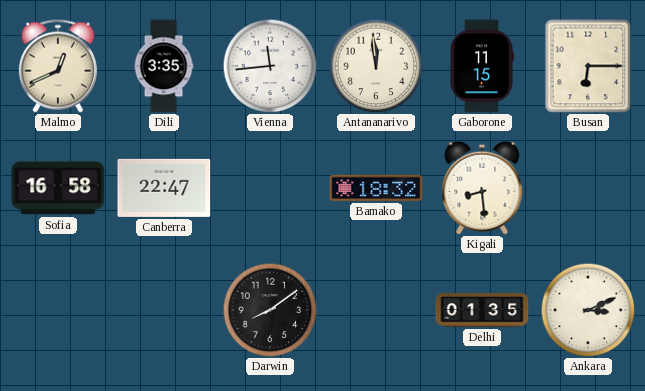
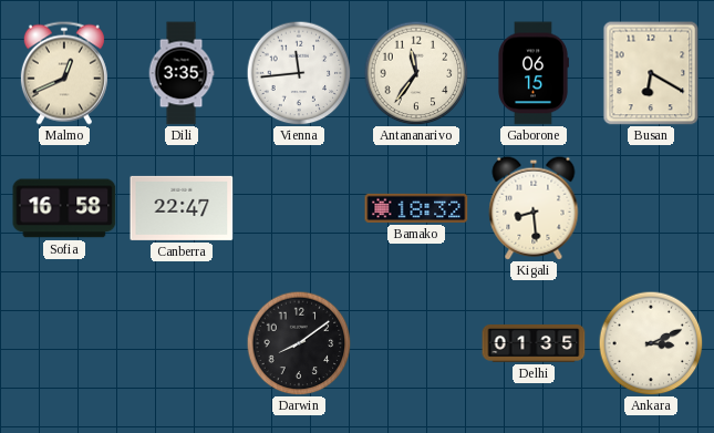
Antananarivo: 11:59 -> 11:36
Gaborone: 11:15 -> 06:15
Busan: 6:15 -> 6:20
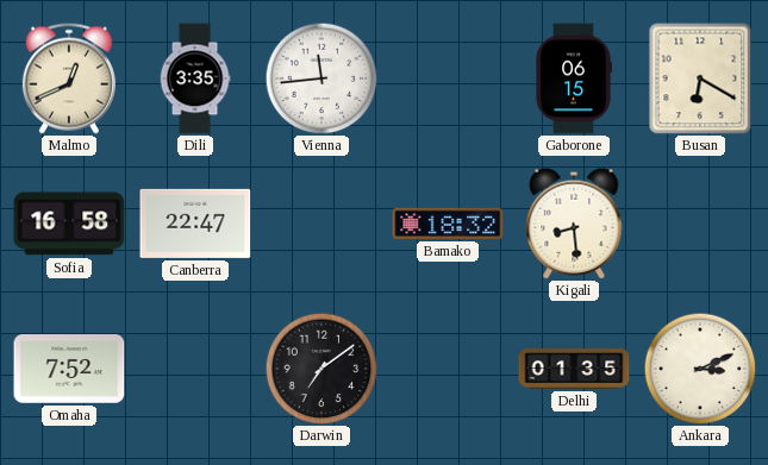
Antananarivo: 11:36 -> none
Omaha: none -> 7:52
Darwin: 8:09 -> 7:09
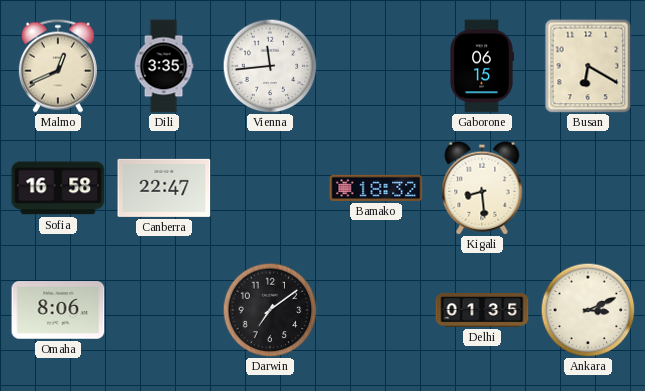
Omaha: 7:52 -> 8:06
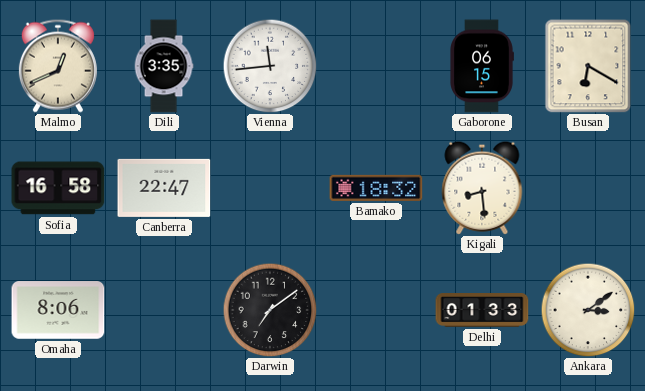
Delhi: 01:35 -> 01:33
Ankara: 3:11 -> 3:09
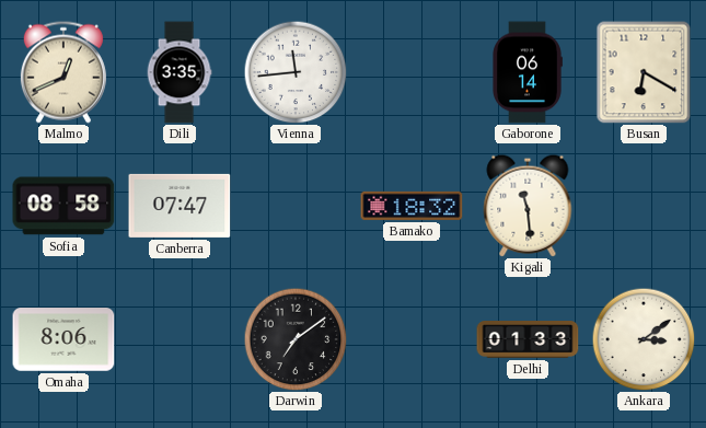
Gaborone: 06:15 -> 06:14
Sofia: 16:58 -> 08:58
Canberra: 22:47 -> 07:47
Kigali: 8:29 -> 11:29
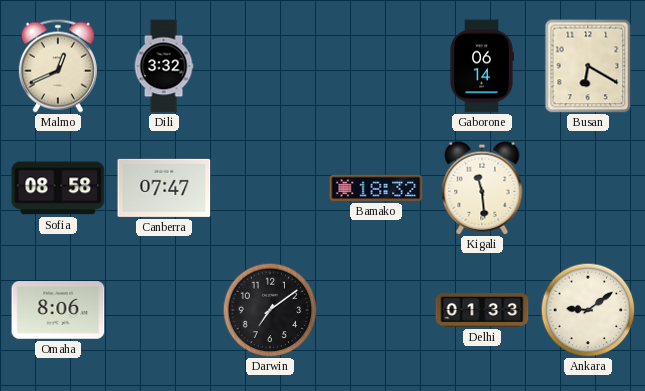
Dili: 3:35 -> 3:32
Vienna: 11:44 -> none
Ankara: 3:09 -> 9:09
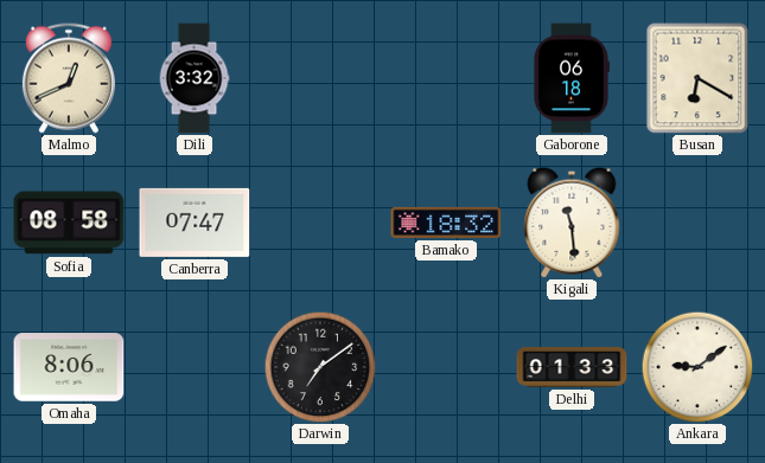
Gaborone: 06:14 -> 06:18
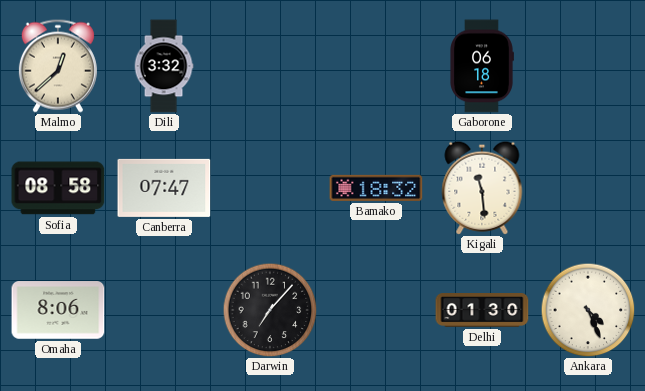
Malmo: 12:41 -> 12:38
Busan: 6:20 -> none
Darwin: 7:09 -> 7:07
Delhi: 01:33 -> 01:30
Ankara: 9:09 -> 4:26
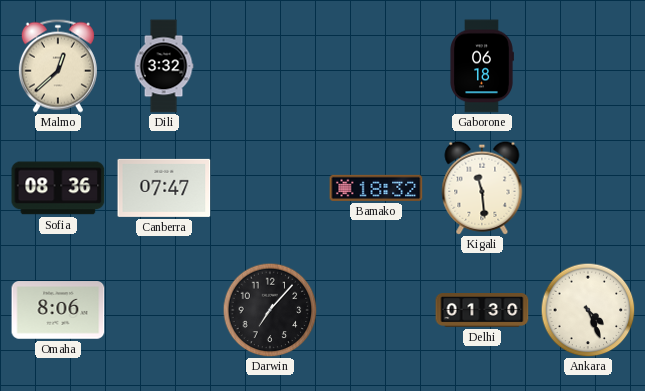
Sofia: 08:58 -> 08:36
